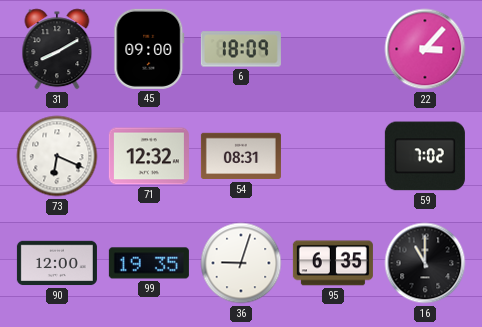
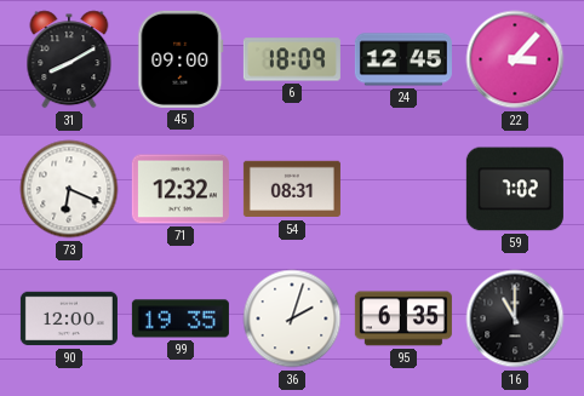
24: none -> 12:45
36: 9:03 -> 2:03
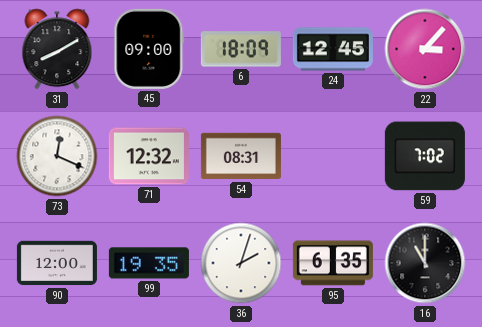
73: 6:19 -> 12:19
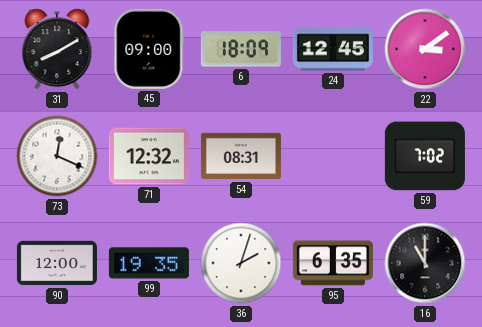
22: 3:07 -> 3:09
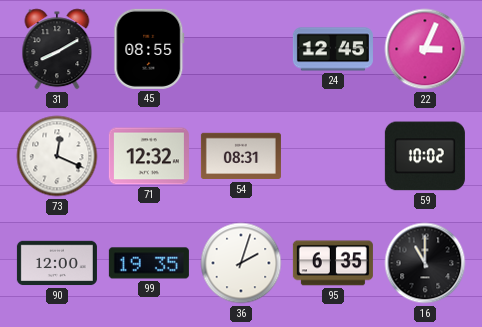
45: 09:00 -> 08:55
6: 18:09 -> none
22: 3:09 -> 3:04
59: 7:02 -> 10:02
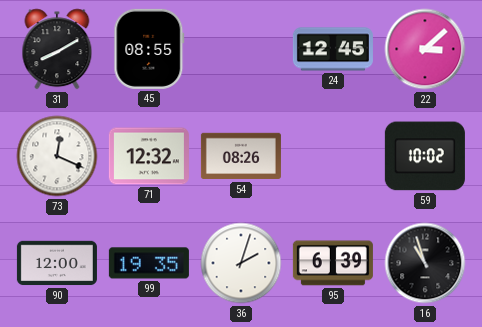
22: 3:04 -> 3:08
54: 08:31 -> 08:26
95: 6:35 -> 6:39
16: 11:00 -> 10:57
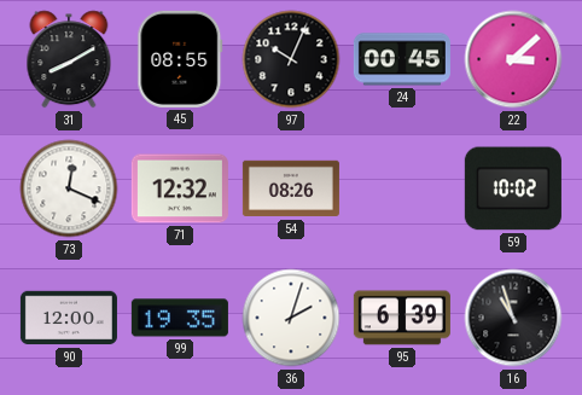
97: none -> 10:04
24: 12:45 -> 00:45
